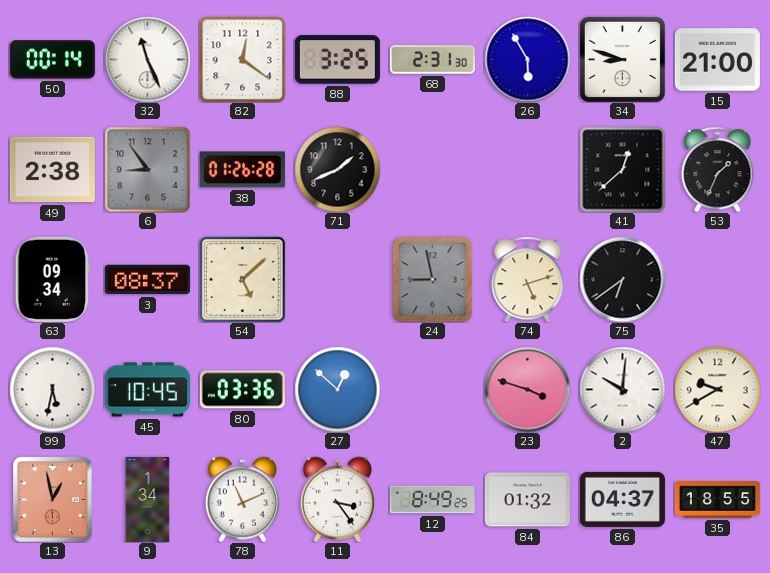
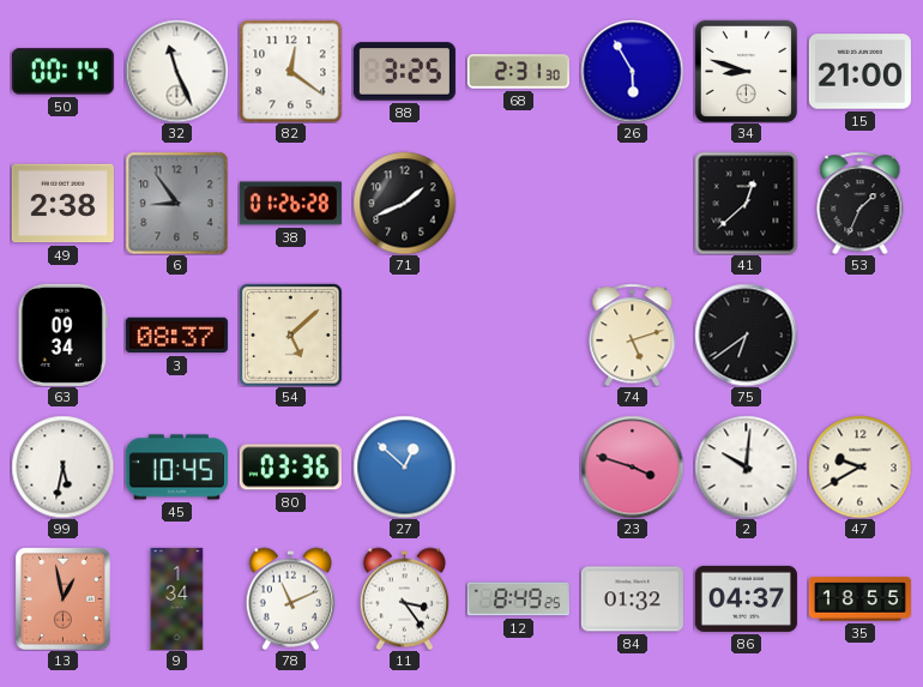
24: 8:58 -> none
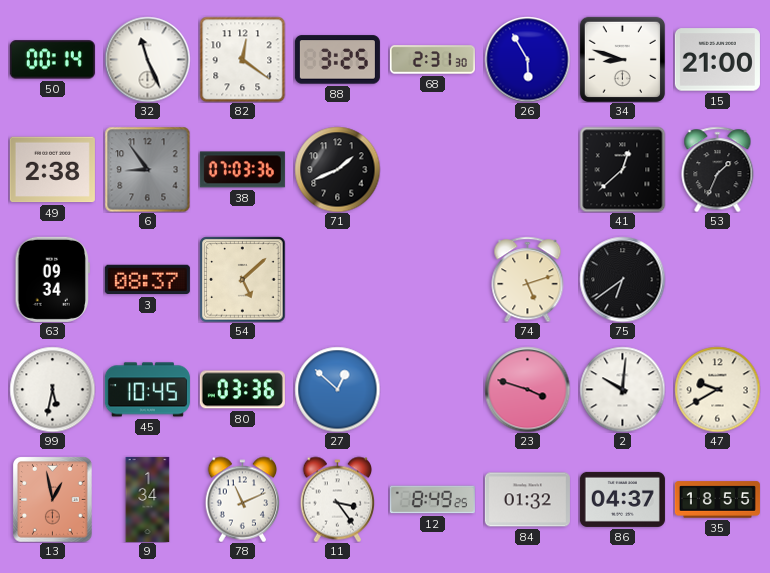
38: 01:26 -> 07:03
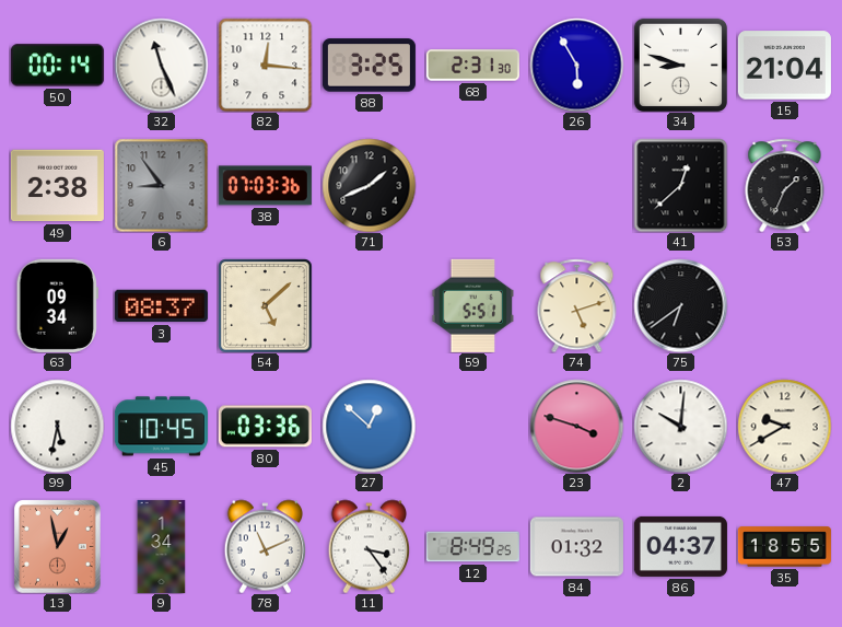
82: 12:21 -> 12:16
15: 21:00 -> 21:04
59: none -> 5:51
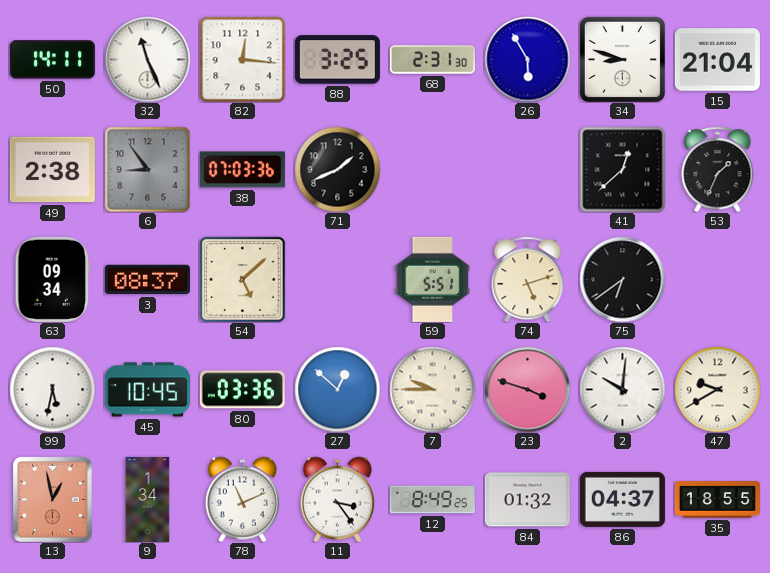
50: 00:14 -> 14:11
7: none -> 9:45
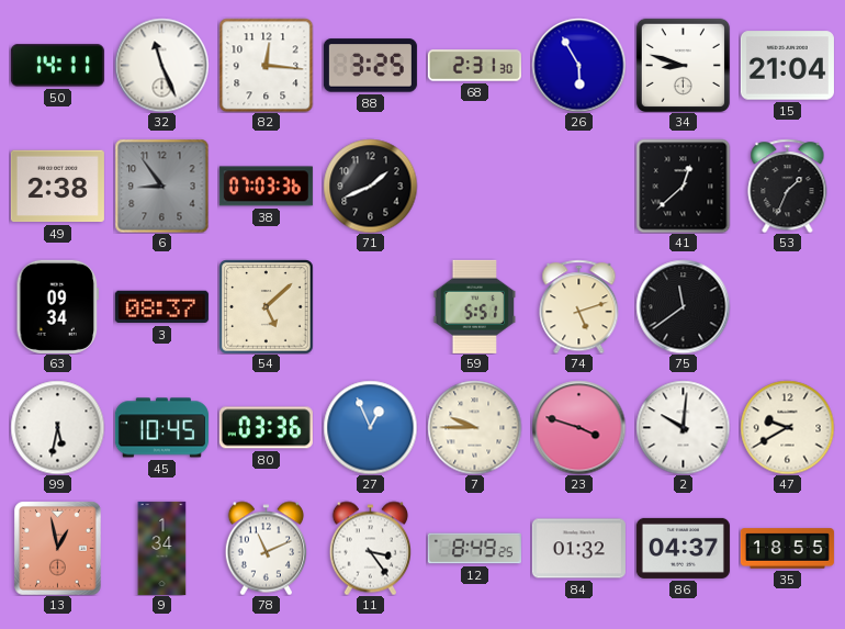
75: 6:39 -> 11:39
27: 12:52 -> 12:56
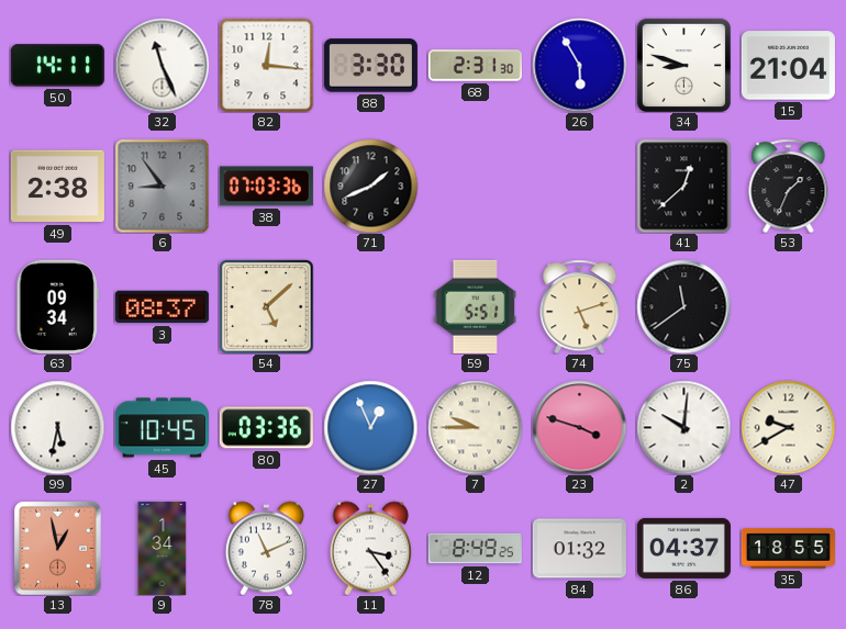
88: 3:25 -> 3:30
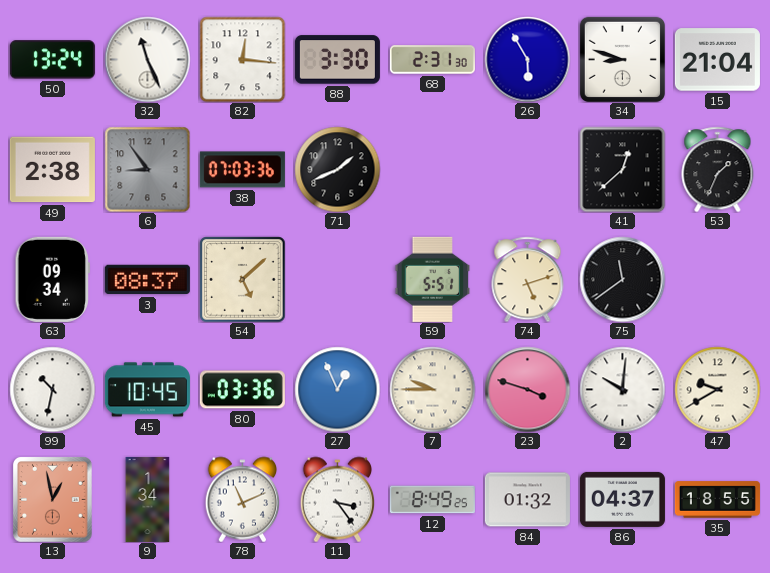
50: 14:11 -> 13:24
99: 5:32 -> 10:32
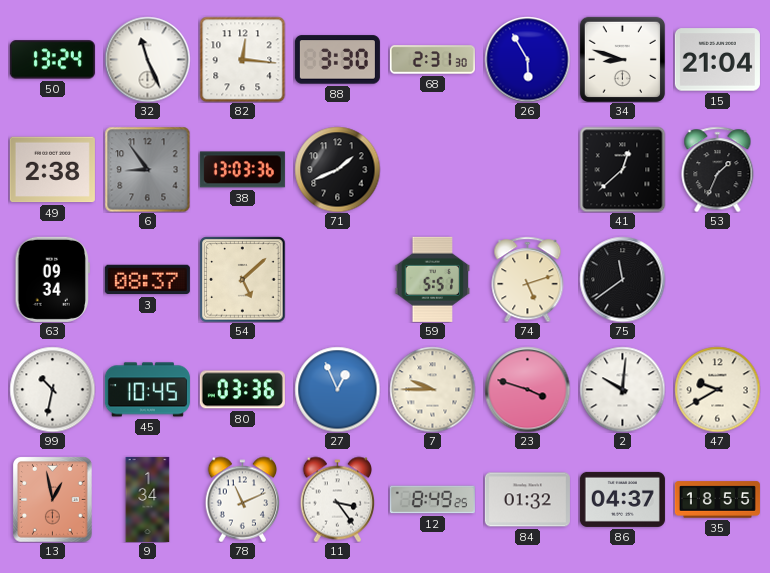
38: 07:03 -> 13:03
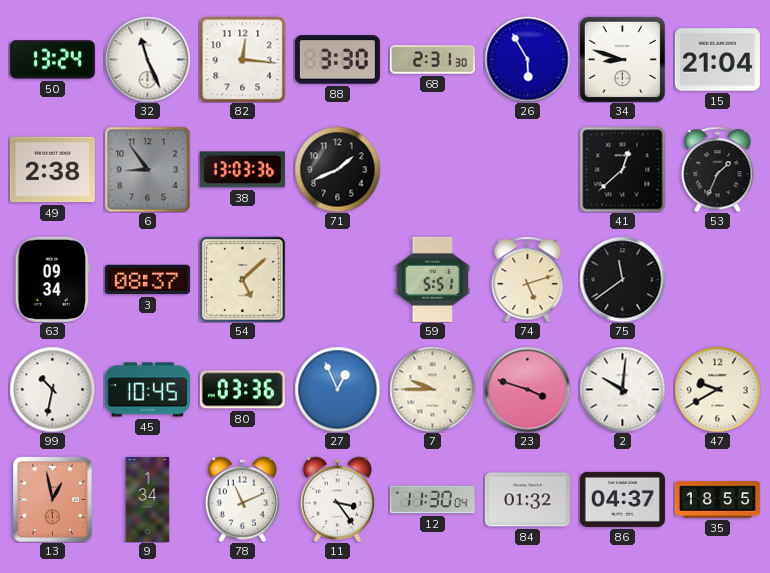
12: 8:49 -> 11:30
